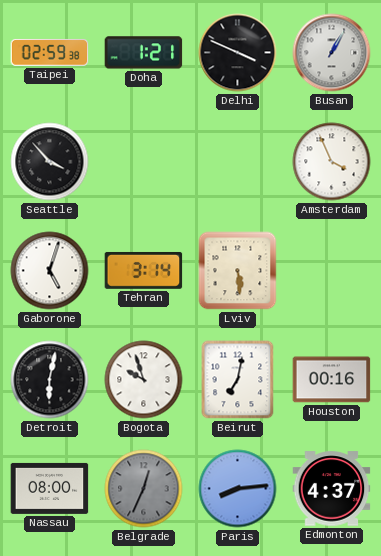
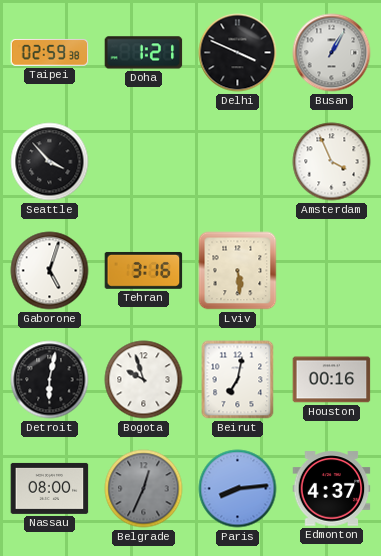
Tehran: 3:14 -> 3:16
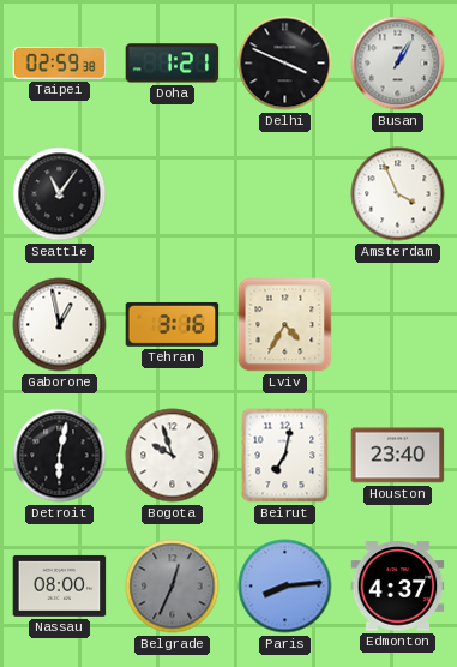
Seattle: 3:53 -> 11:06
Gaborone: 5:03 -> 12:58
Lviv: 5:29 -> 4:35
Houston: 00:16 -> 23:40
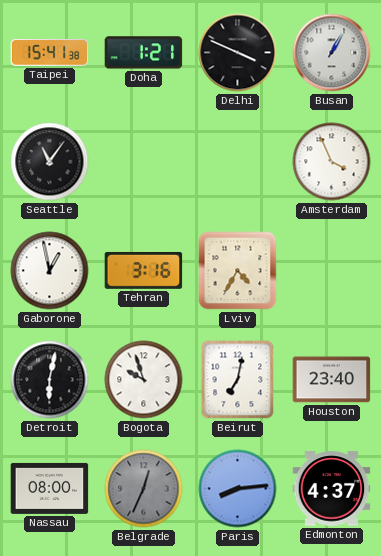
Taipei: 02:59 -> 15:41
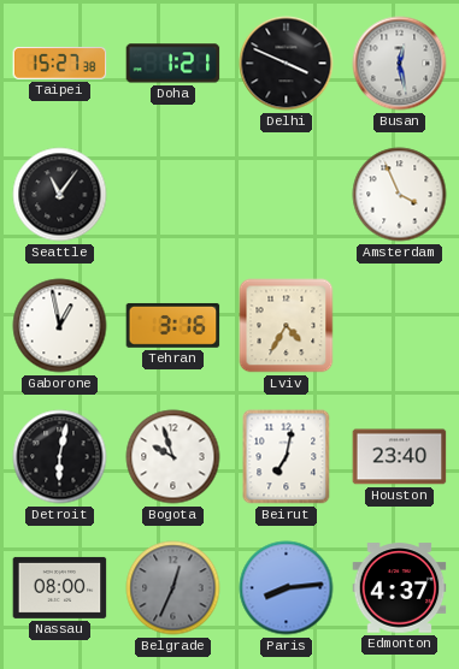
Taipei: 15:41 -> 15:27
Busan: 1:05 -> 12:28
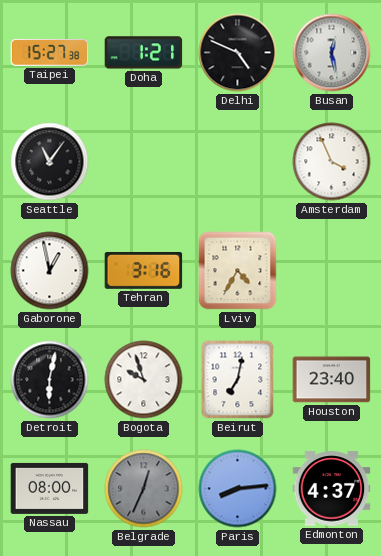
Delhi: 3:49 -> 4:49
